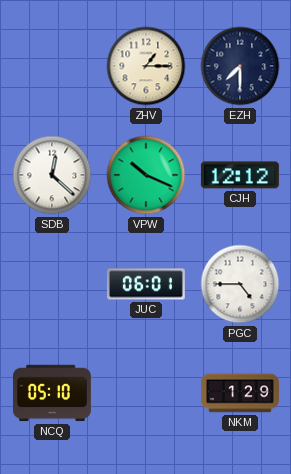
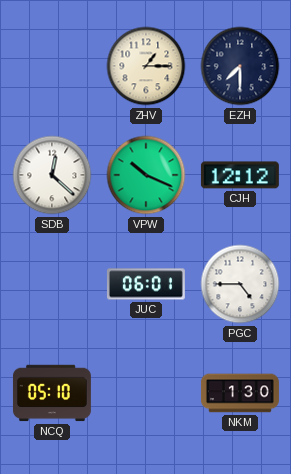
NKM: 1:29 -> 1:30
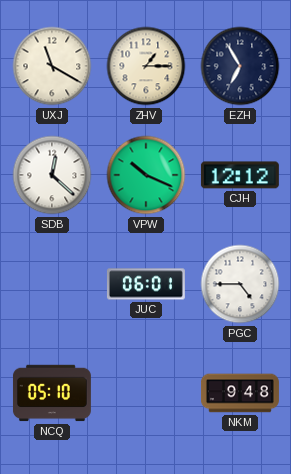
UXJ: none -> 11:20
EZH: 7:30 -> 6:55
NKM: 1:30 -> 9:48
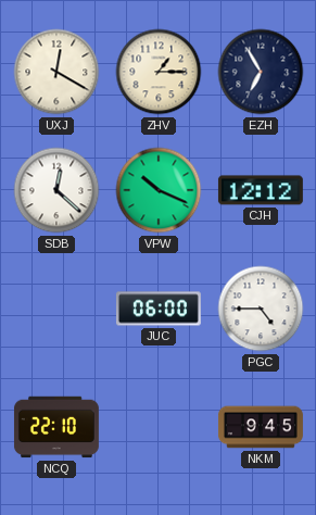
UXJ: 11:20 -> 12:20
JUC: 06:01 -> 06:00
NCQ: 05:10 -> 22:10
NKM: 9:48 -> 9:45
